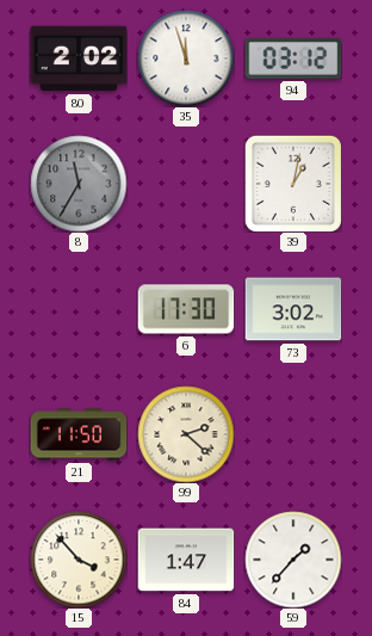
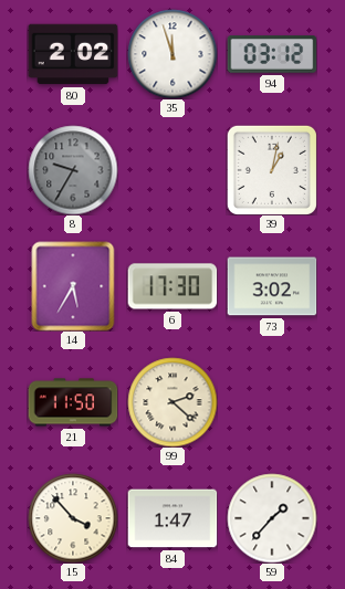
8: 11:35 -> 9:35
14: none -> 5:35
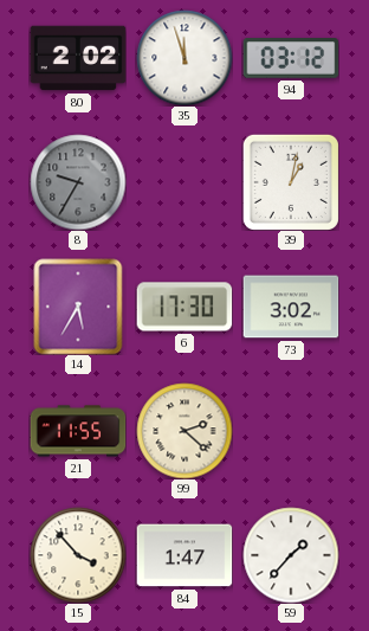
21: 11:50 -> 11:55
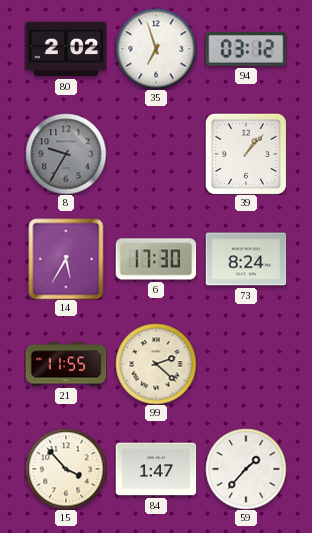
35: 11:57 -> 6:57
39: 1:02 -> 1:07
73: 3:02 -> 8:24
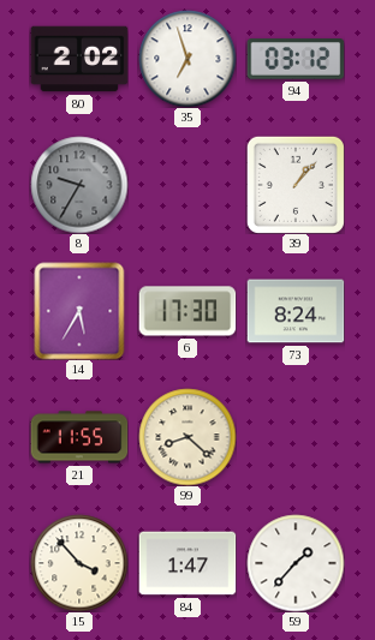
99: 2:22 -> 8:22
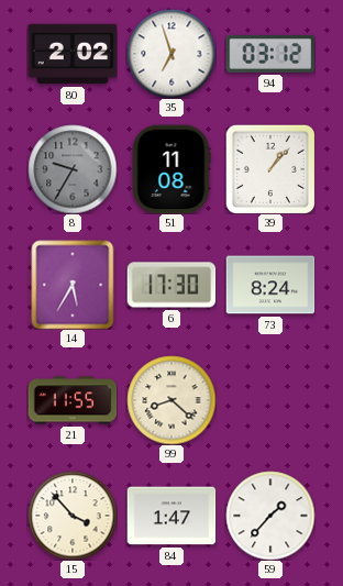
51: none -> 11:08
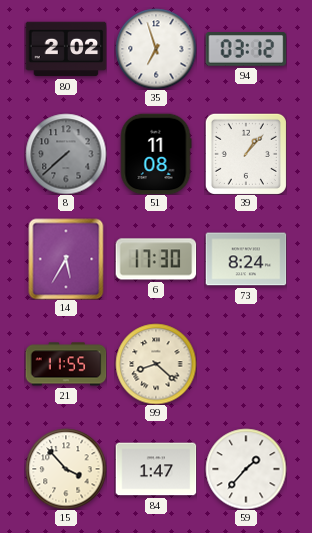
8: 9:35 -> 7:38
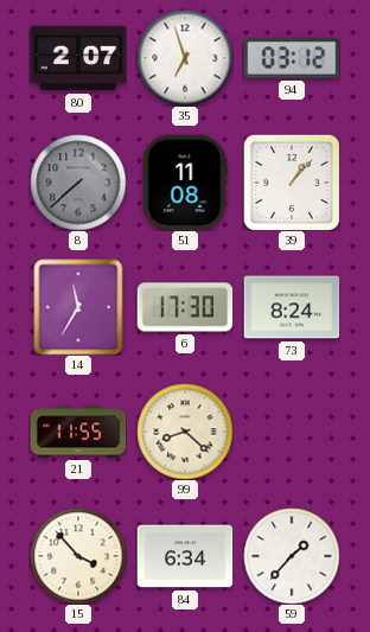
80: 2:02 -> 2:07
14: 5:35 -> 11:35
84: 1:47 -> 6:34
